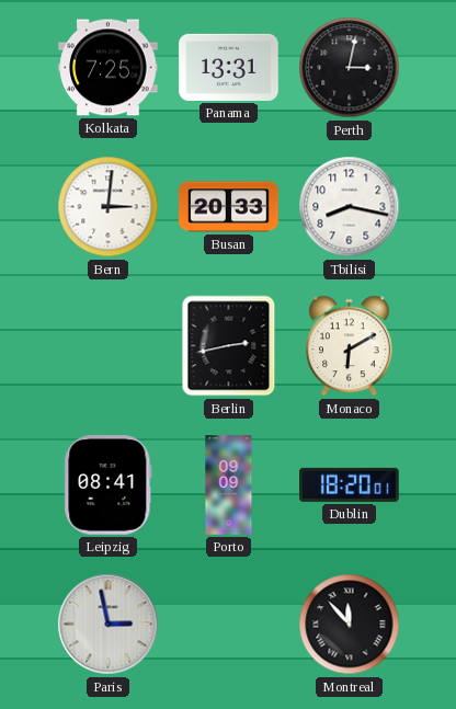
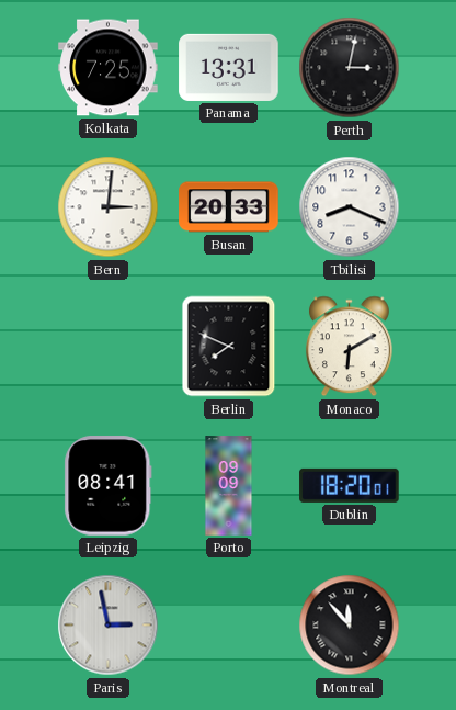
Tbilisi: 8:17 -> 8:19
Berlin: 2:43 -> 7:49
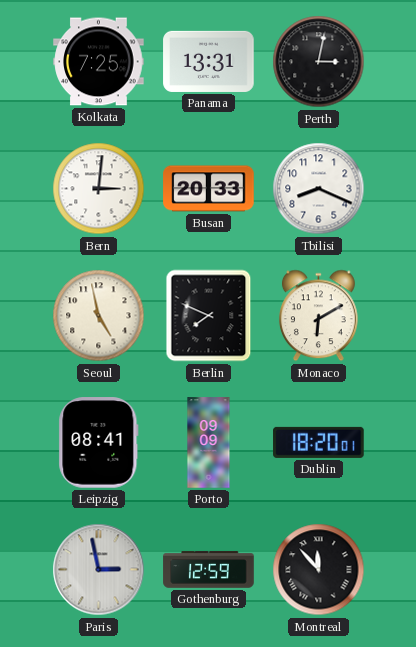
Seoul: none -> 4:58
Gothenburg: none -> 12:59
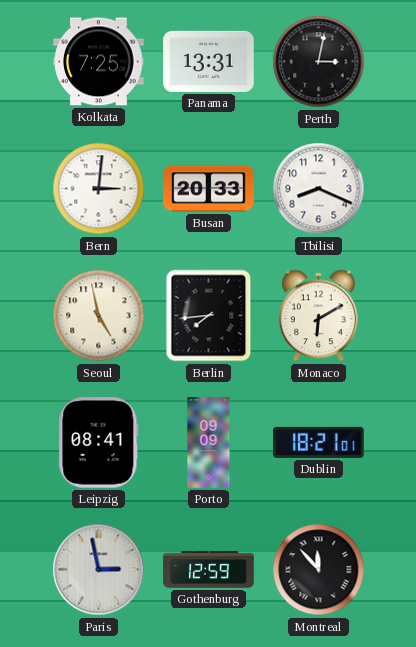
Berlin: 7:49 -> 7:44
Dublin: 18:20 -> 18:21
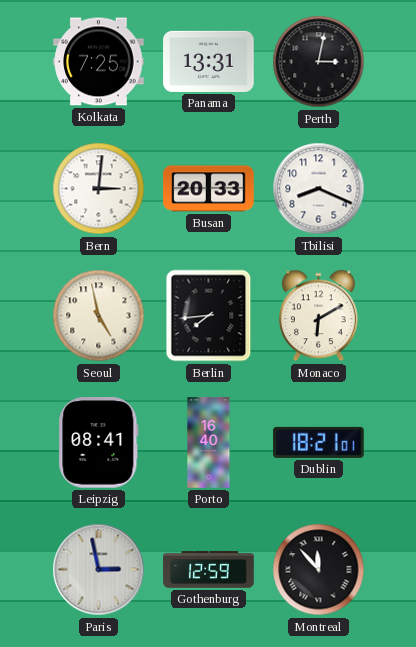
Porto: 09:09 -> 16:40
